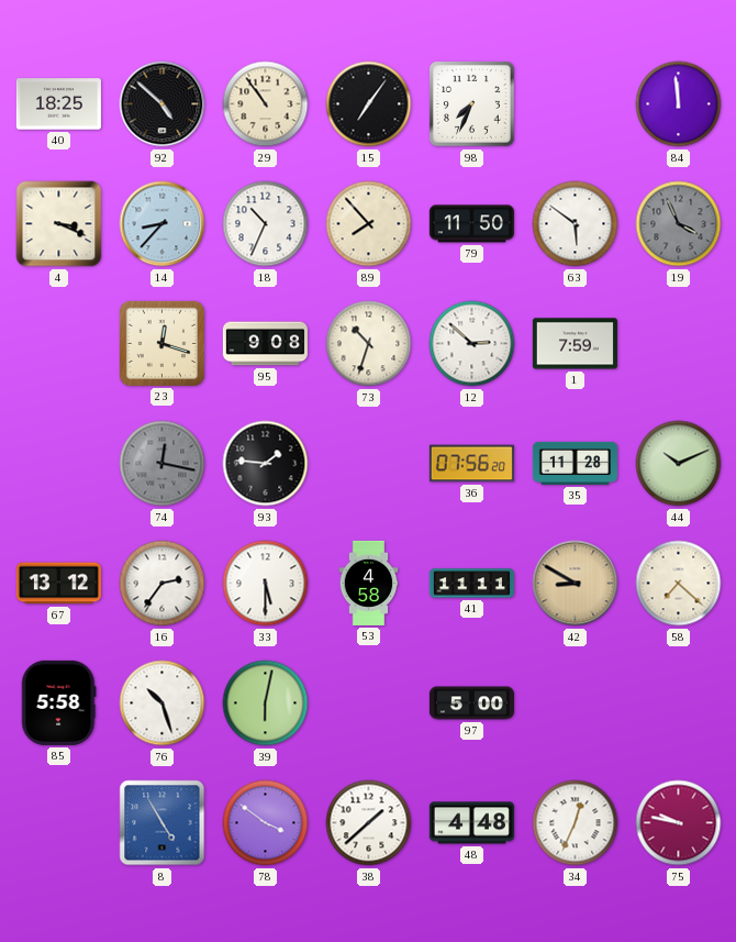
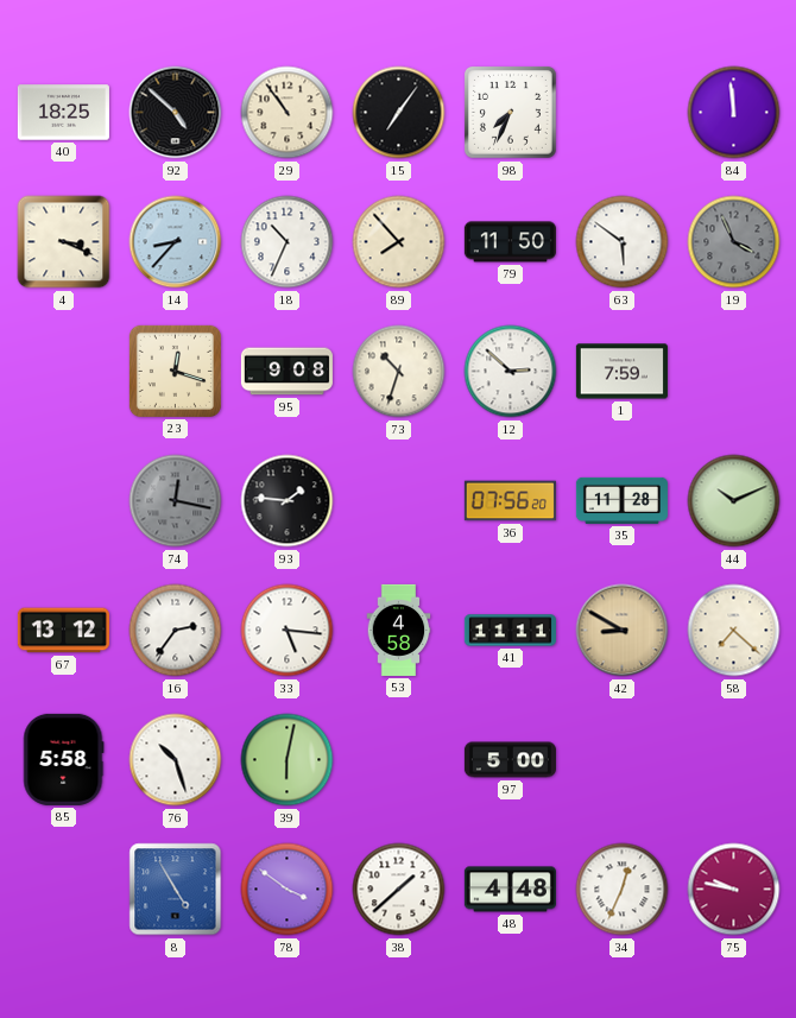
33: 5:30 -> 5:16
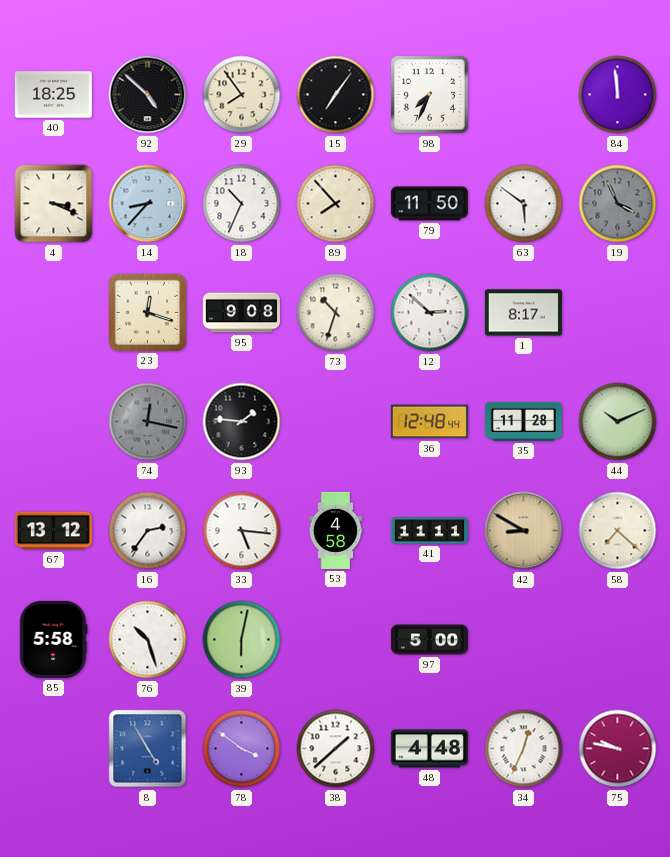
29: 10:54 -> 7:54
1: 7:59 -> 8:17
36: 07:56 -> 12:48
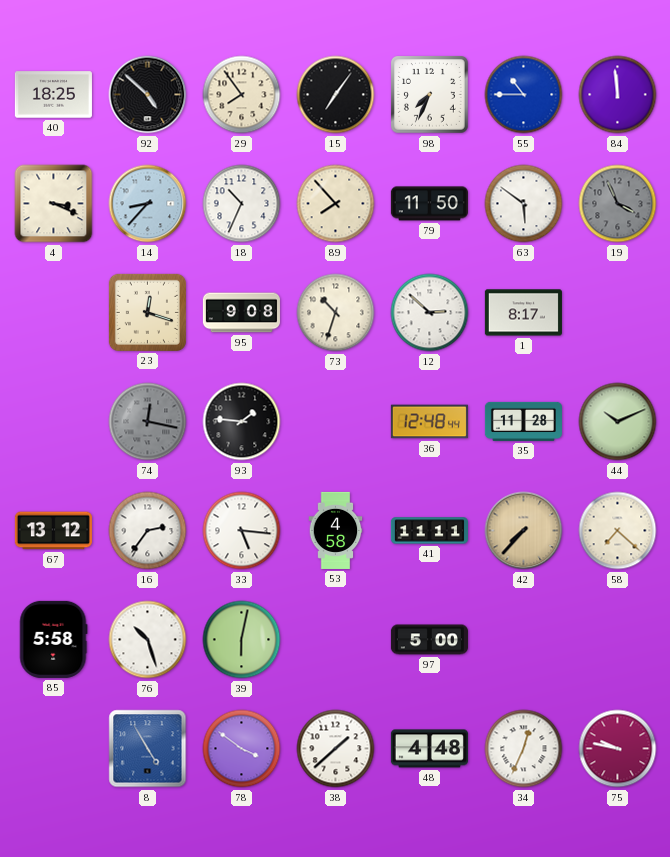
55: none -> 10:45
42: 8:50 -> 7:37
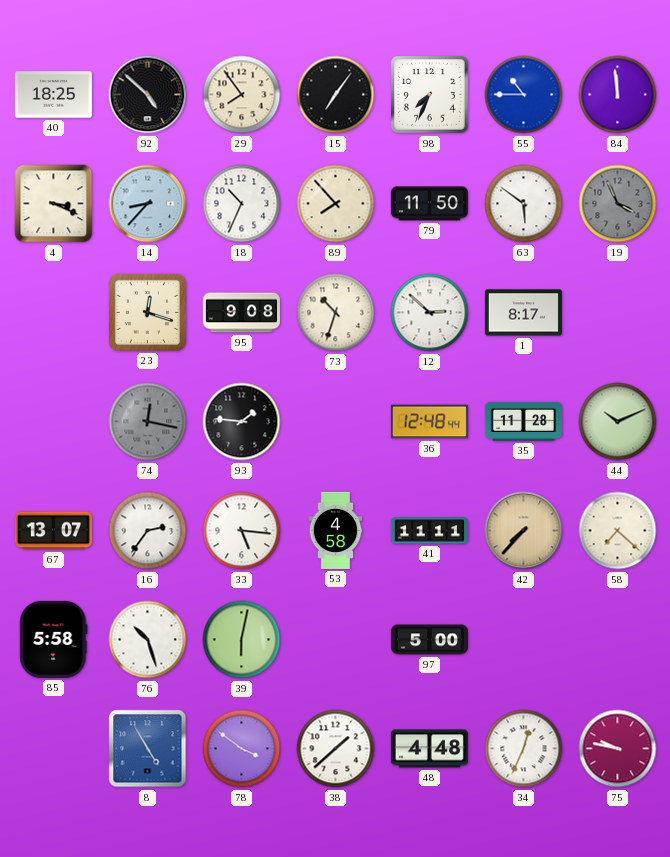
67: 13:12 -> 13:07
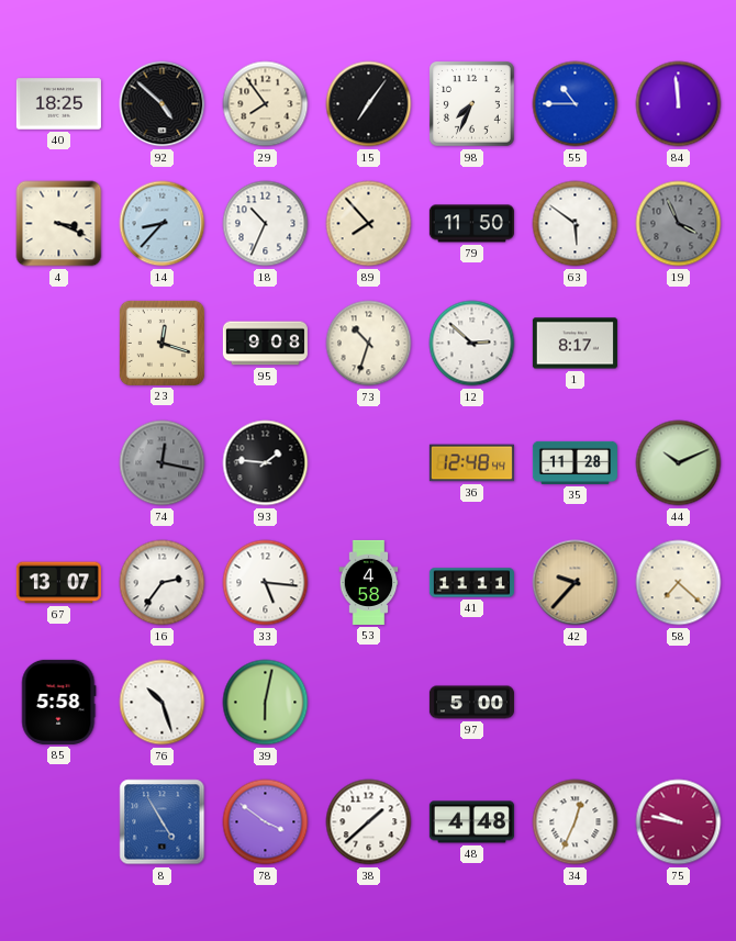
42: 7:37 -> 9:37
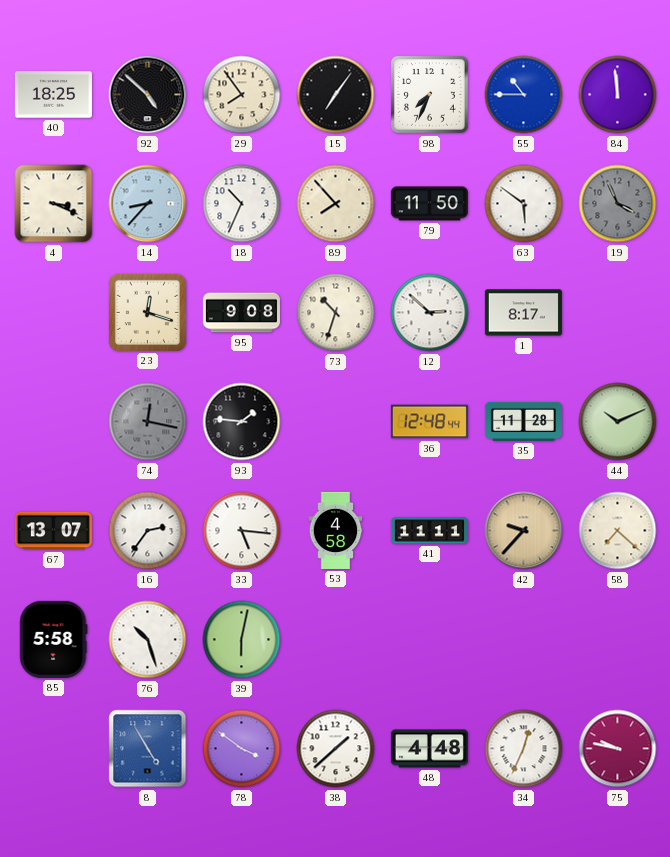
97: 5:00 -> none
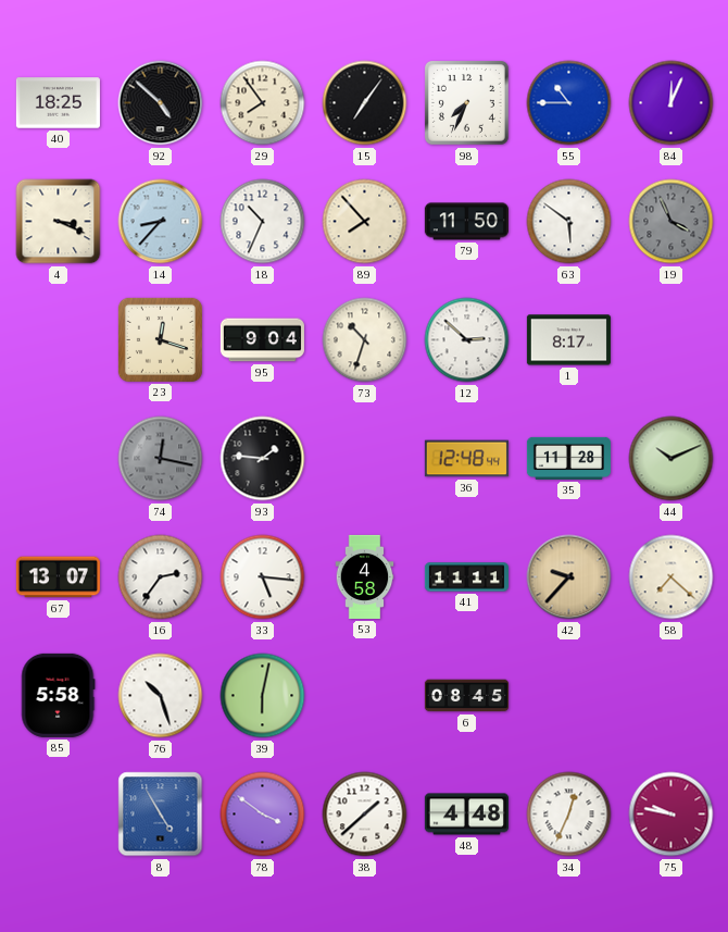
84: 11:59 -> 12:04
95: 9:08 -> 9:04
6: none -> 08:45
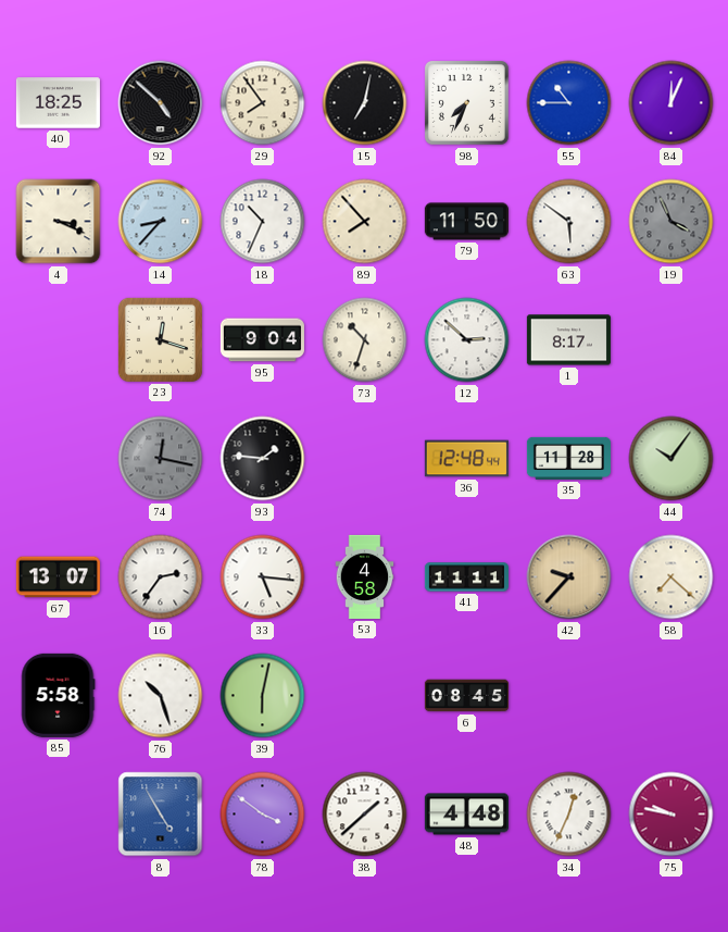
15: 7:06 -> 7:02
44: 10:11 -> 10:06
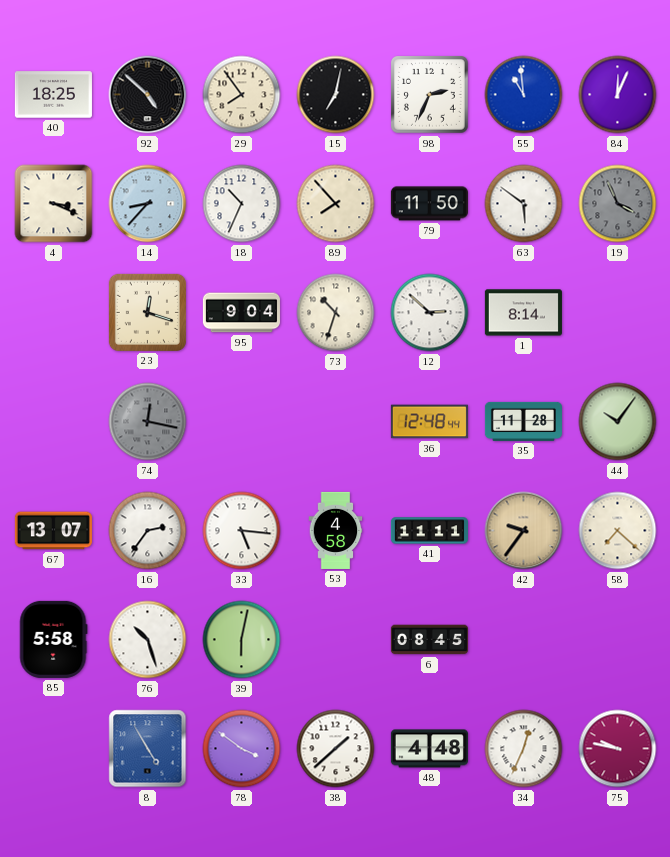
98: 7:34 -> 2:34
55: 10:45 -> 10:59
1: 8:17 -> 8:14
93: 1:46 -> none
42: 9:37 -> 9:36
